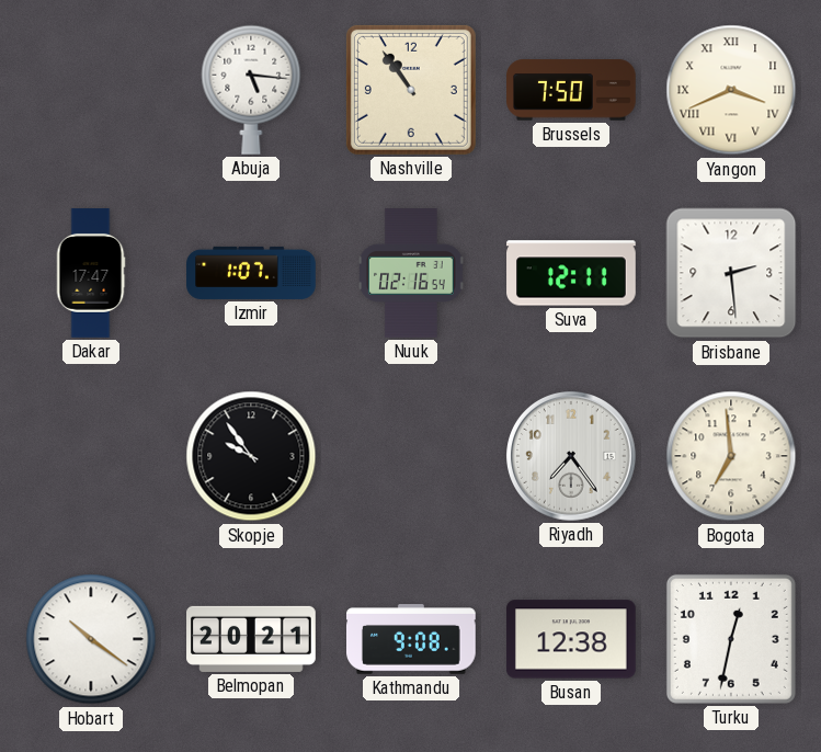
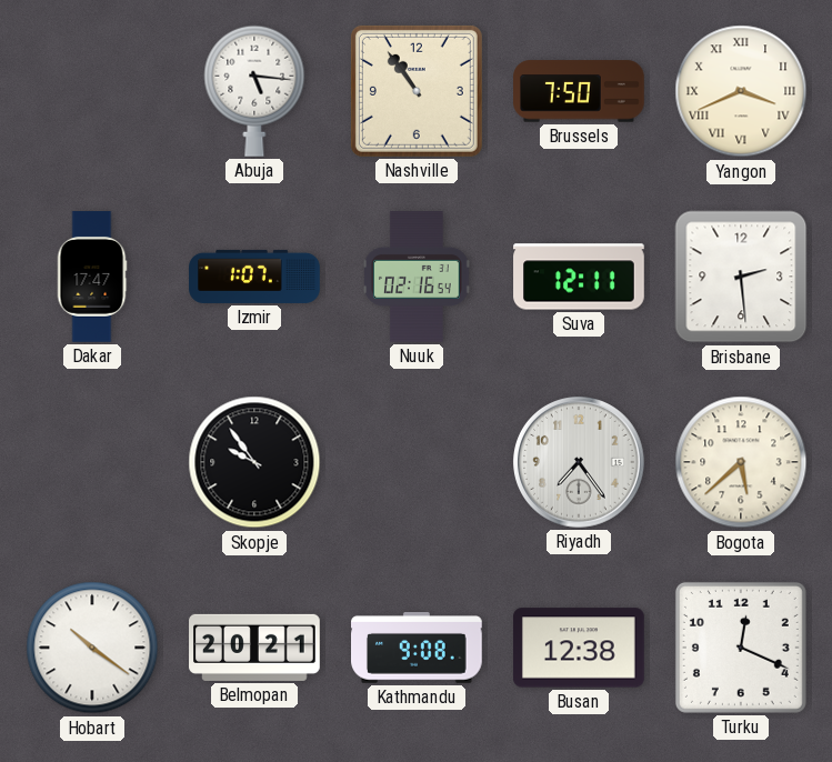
Bogota: 6:59 -> 5:38
Turku: 12:32 -> 12:19
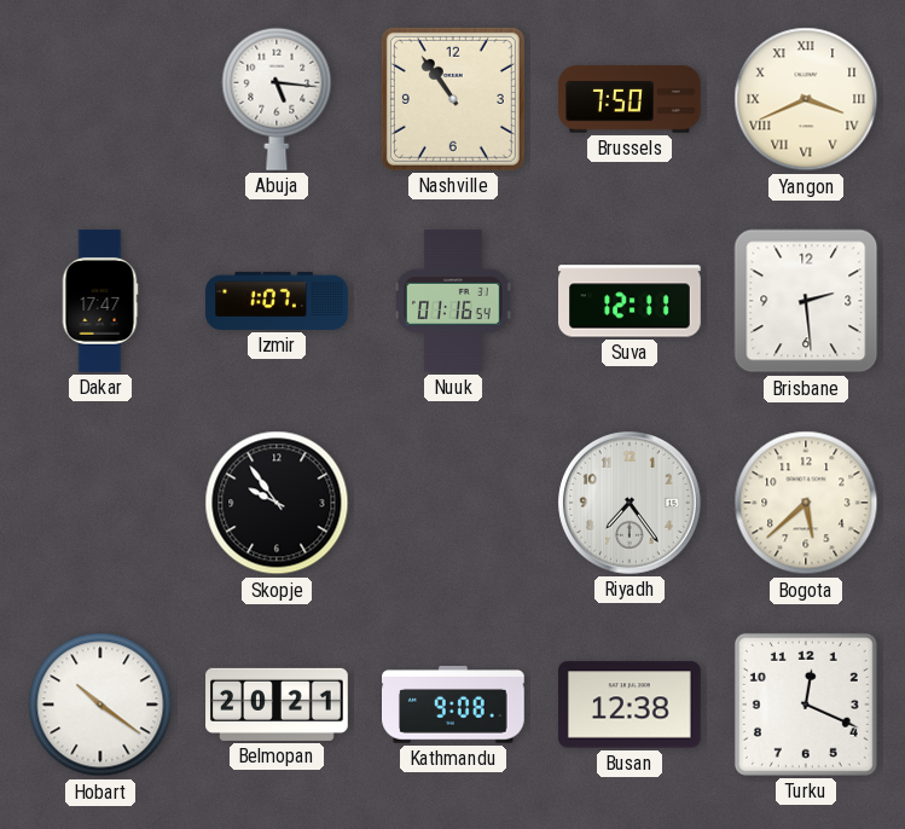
Nuuk: 02:16 -> 01:16
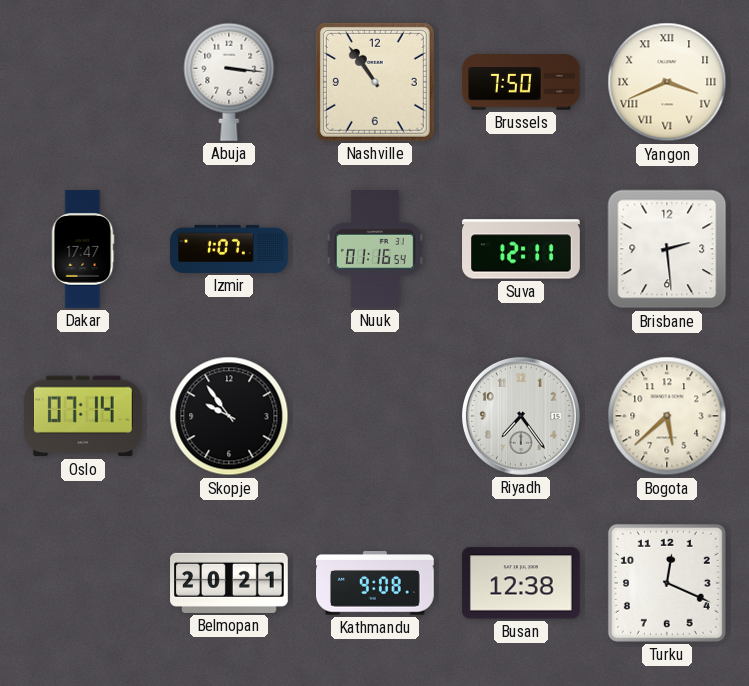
Abuja: 5:16 -> 3:16
Oslo: none -> 07:14
Hobart: 10:21 -> none
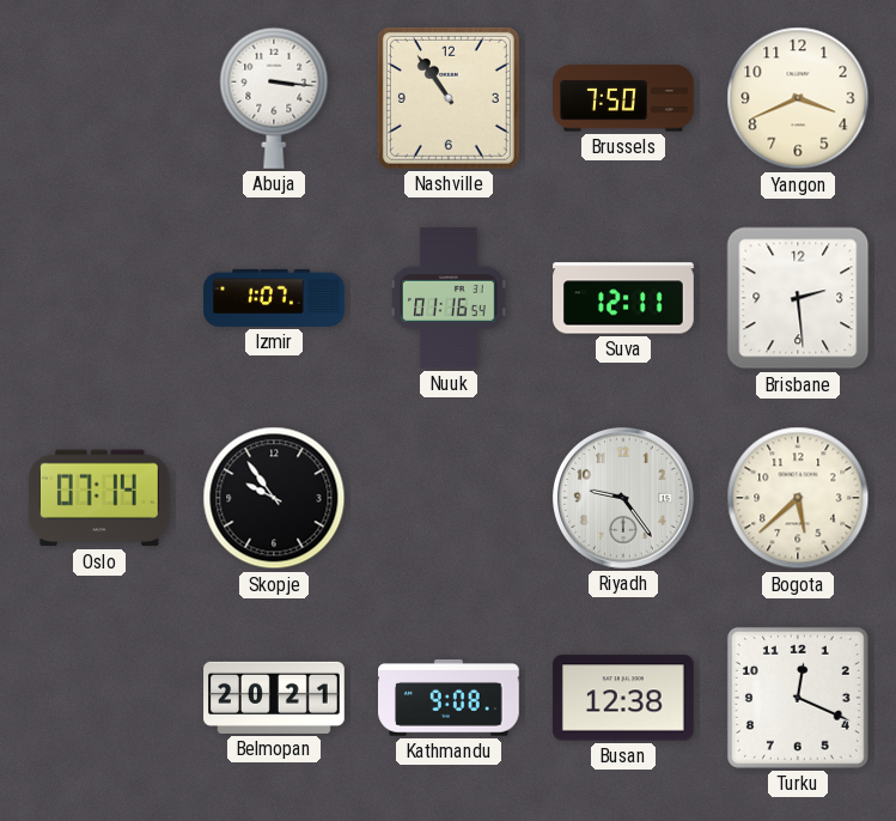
Yangon numerals: Roman -> Arabic
Dakar: 17:47 -> none
Riyadh: 7:24 -> 9:24
